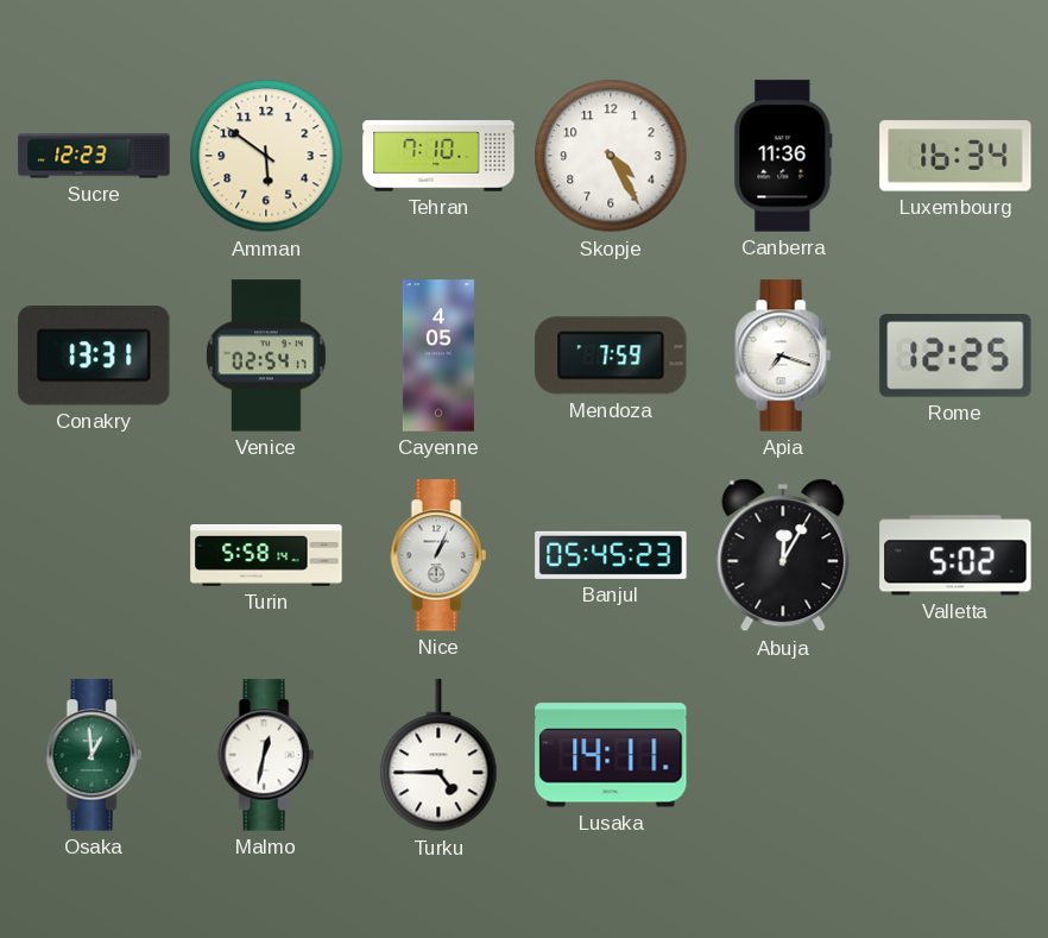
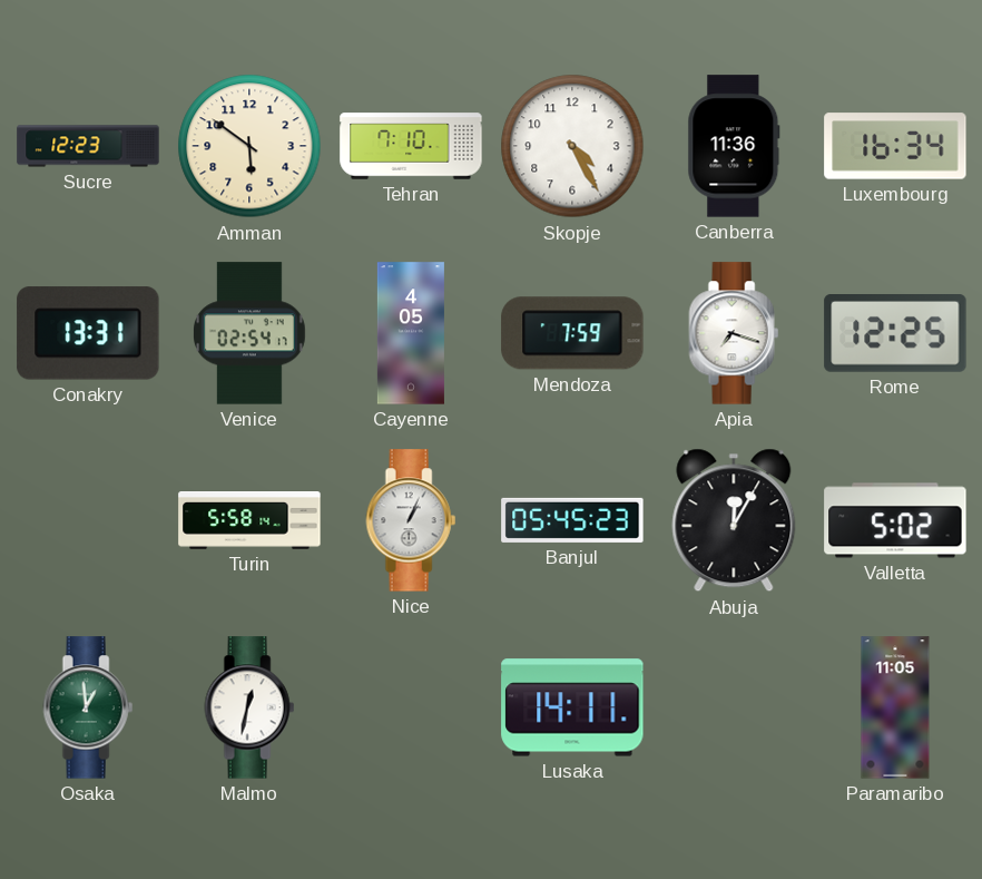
Turku: 4:45 -> none
Paramaribo: none -> 11:05
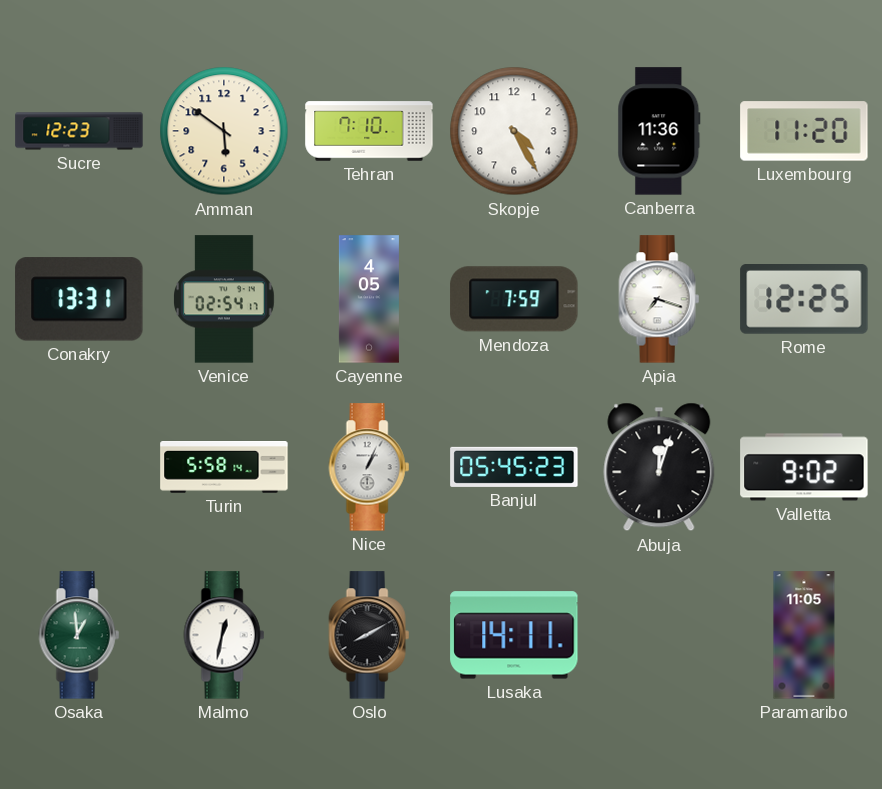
Luxembourg: 16:34 -> 11:20
Abuja: 12:05 -> 12:03
Valletta: 5:02 -> 9:02
Oslo: none -> 8:10
